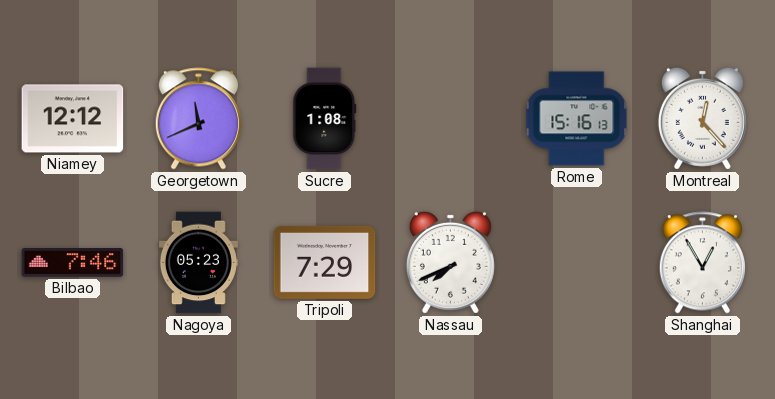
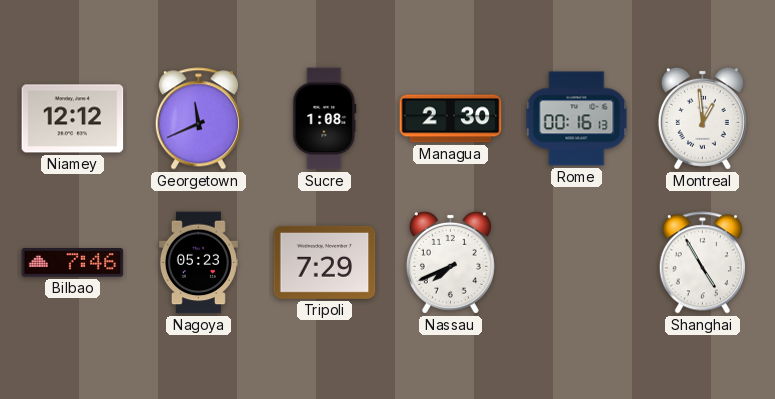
Managua: none -> 2:30
Rome: 15:16 -> 00:16
Montreal: 12:23 -> 12:59
Shanghai: 12:55 -> 4:55
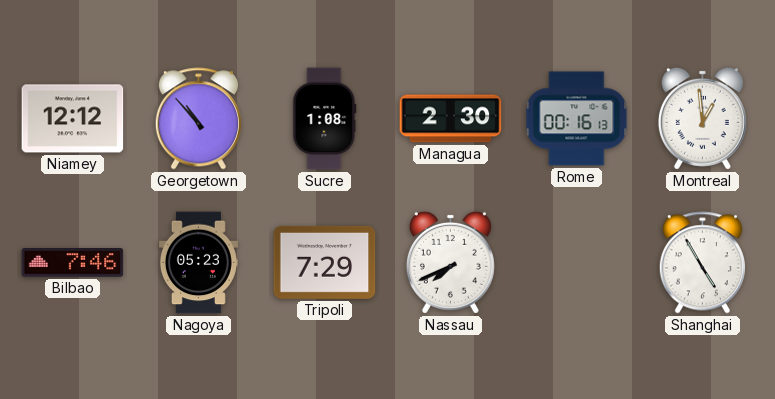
Georgetown: 11:41 -> 10:53
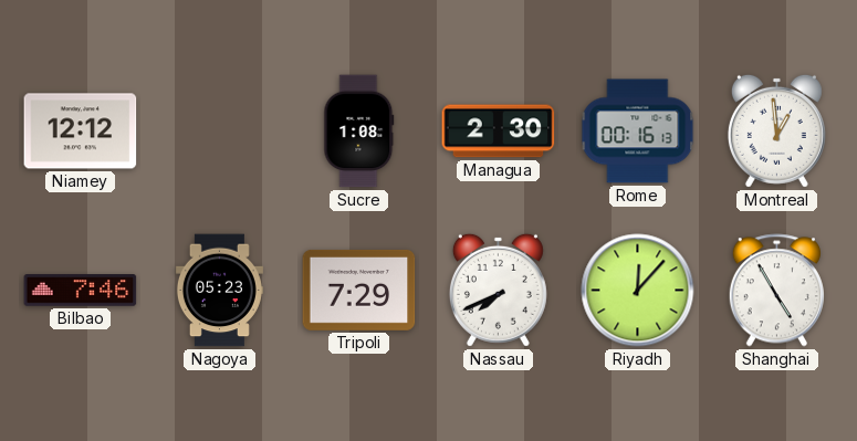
Georgetown: 10:53 -> none
Riyadh: none -> 12:07
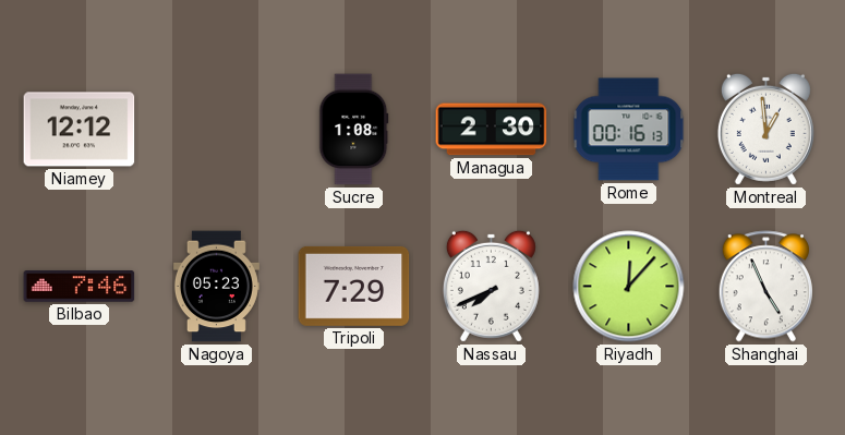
Shanghai: 4:55 -> 4:56
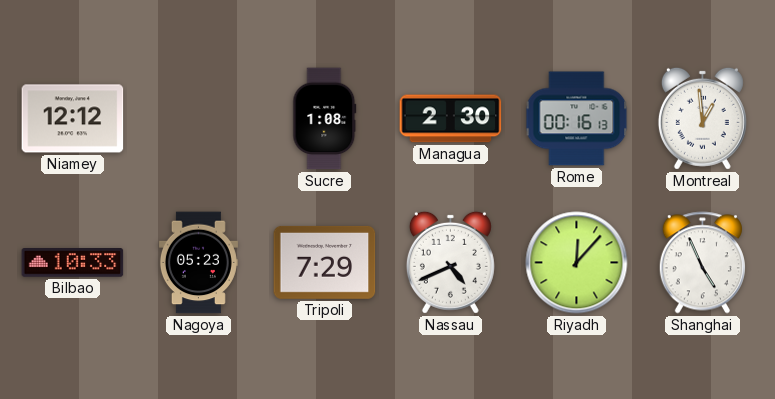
Bilbao: 7:46 -> 10:33
Nassau: 7:41 -> 4:41
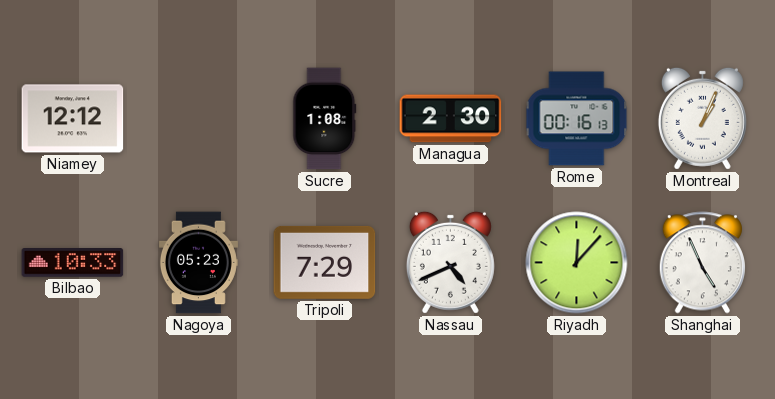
Montreal: 12:59 -> 1:04
